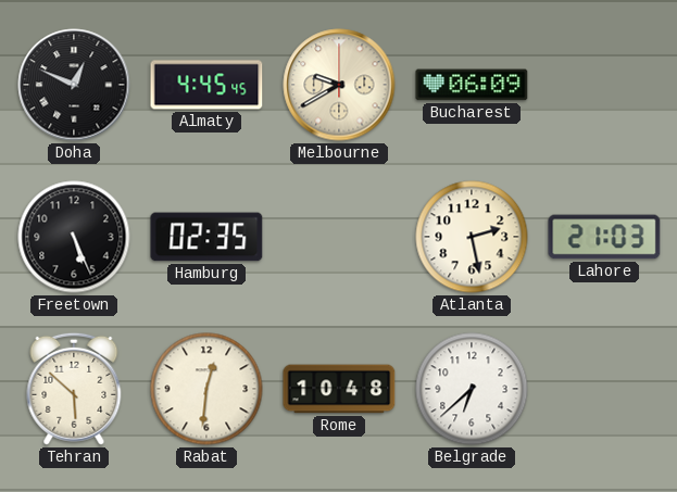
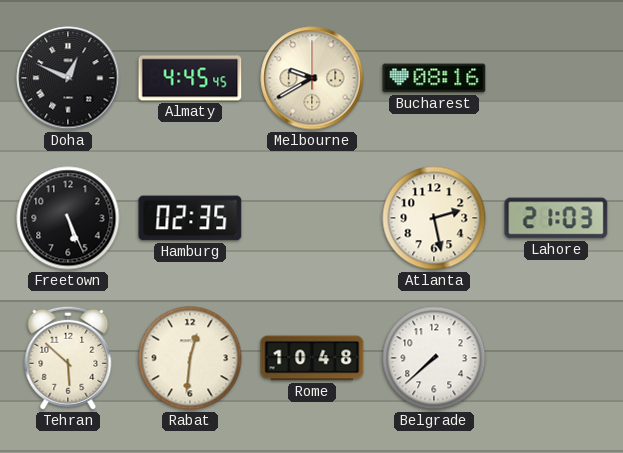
Bucharest: 06:09 -> 08:16
Belgrade: 6:38 -> 7:38
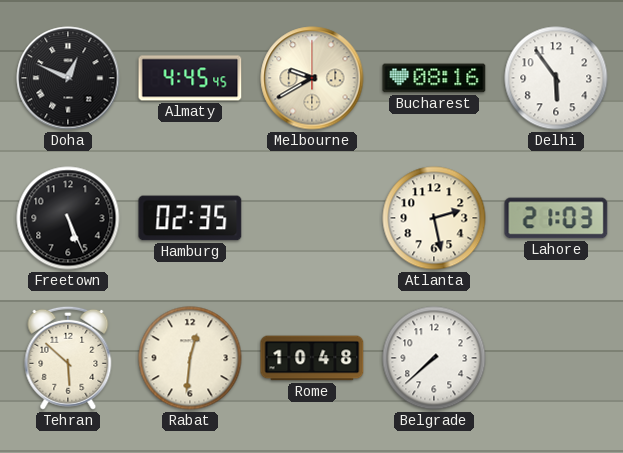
Delhi: none -> 5:54
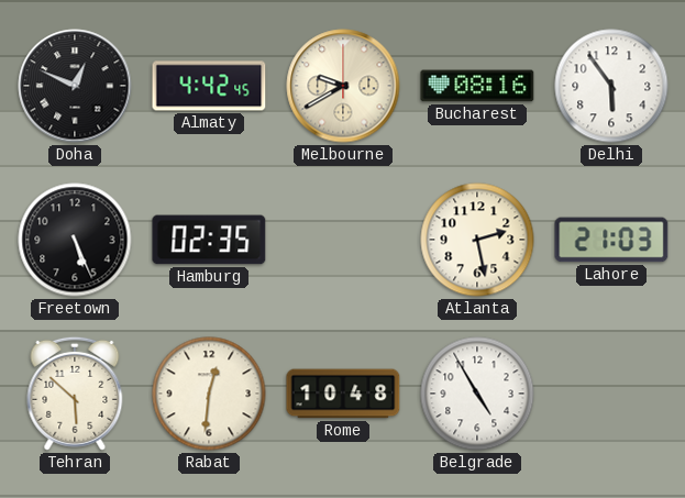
Almaty: 4:45 -> 4:42
Belgrade: 7:38 -> 4:55
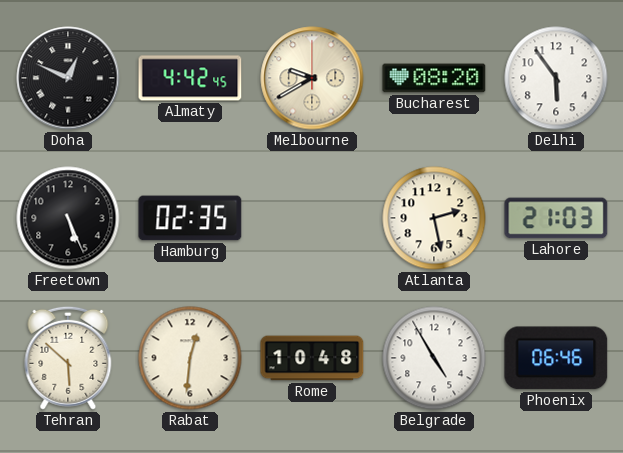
Bucharest: 08:16 -> 08:20
Phoenix: none -> 06:46
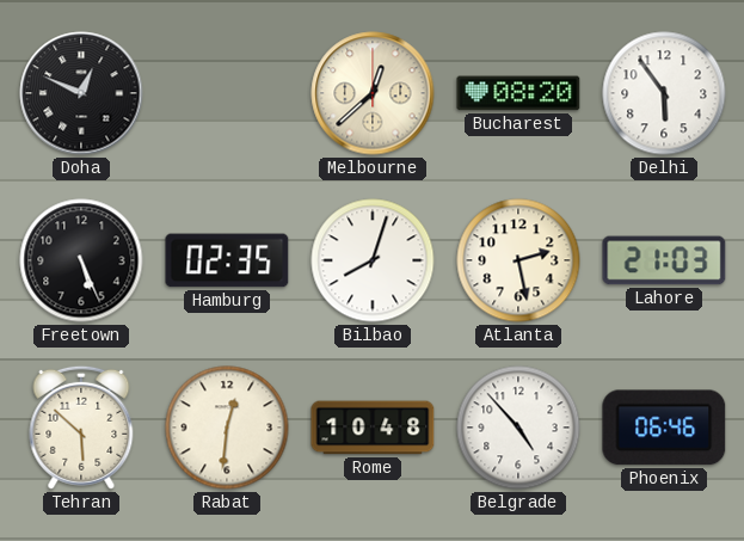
Almaty: 4:42 -> none
Melbourne: 9:40 -> 12:38
Bilbao: none -> 8:03
Belgrade: 4:55 -> 4:53
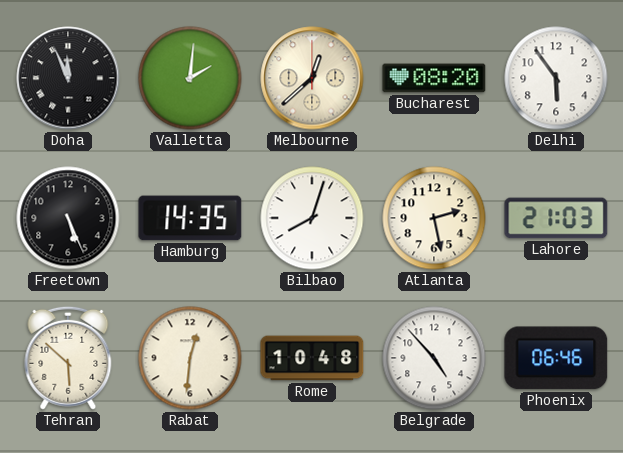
Doha: 12:49 -> 11:56
Valletta: none -> 2:01
Hamburg: 02:35 -> 14:35
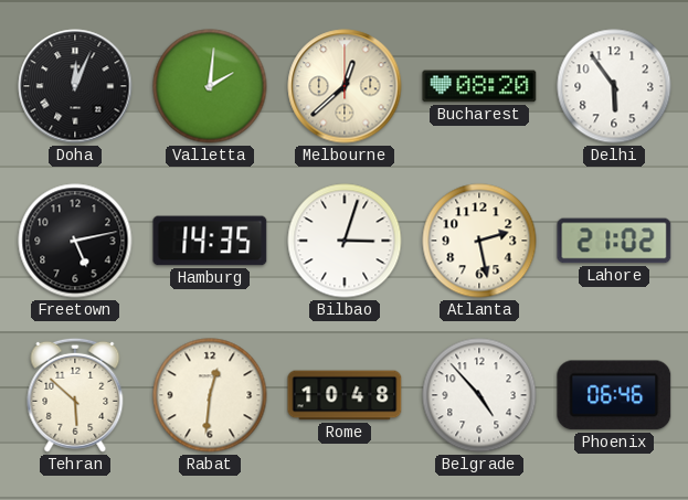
Doha: 11:56 -> 12:04
Freetown: 5:26 -> 5:13
Bilbao: 8:03 -> 3:03
Lahore: 21:03 -> 21:02
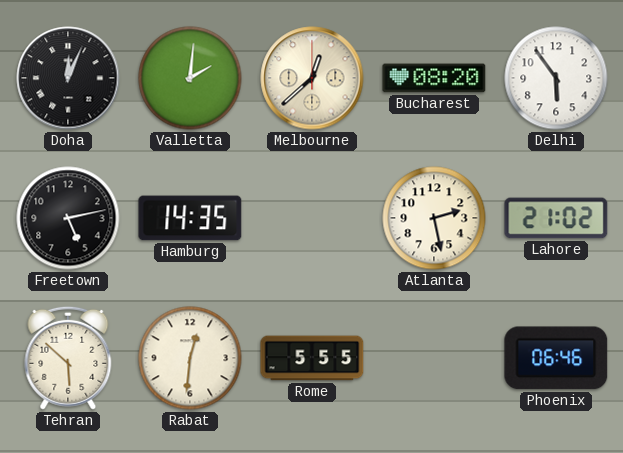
Bilbao: 3:03 -> none
Rome: 10:48 -> 5:55
Belgrade: 4:53 -> none
